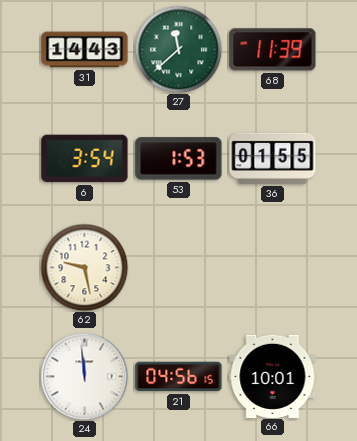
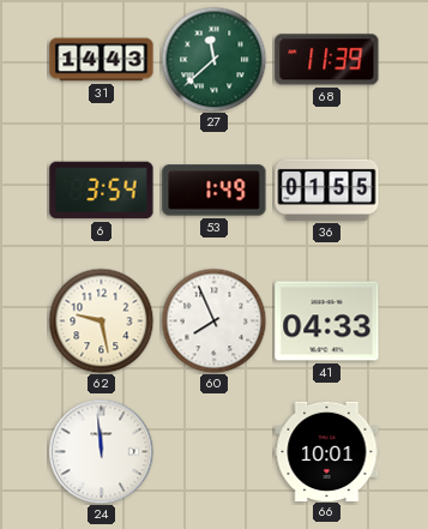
53: 1:53 -> 1:49
60: none -> 7:56
41: none -> 04:33
21: 04:56 -> none
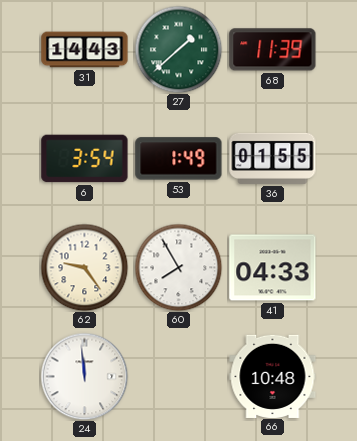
27: 11:38 -> 1:38
62: 9:28 -> 9:24
60: 7:56 -> 7:55
66: 10:01 -> 10:48
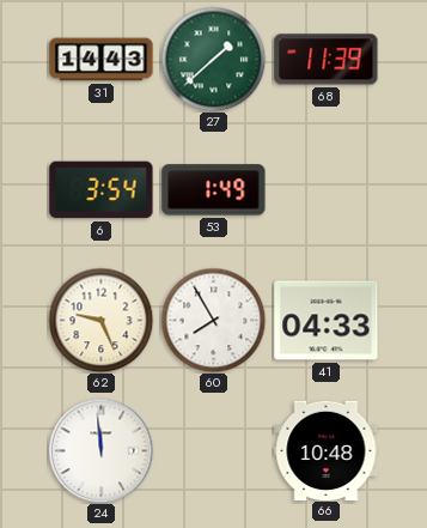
36: 01:55 -> none
62: 9:24 -> 9:26
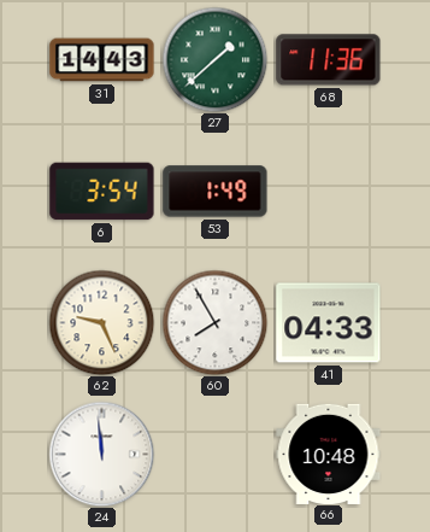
68: 11:39 -> 11:36
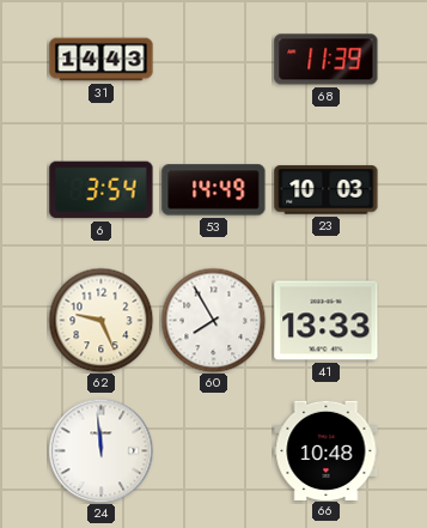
27: 1:38 -> none
68: 11:36 -> 11:39
53: 1:49 -> 14:49
23: none -> 10:03
41: 04:33 -> 13:33
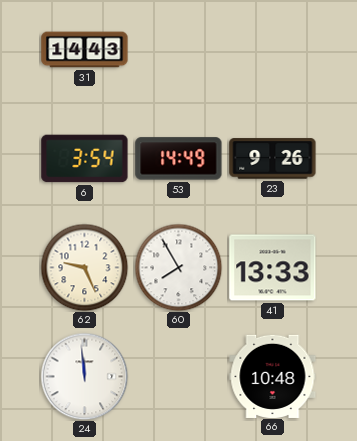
68: 11:39 -> none
23: 10:03 -> 9:26
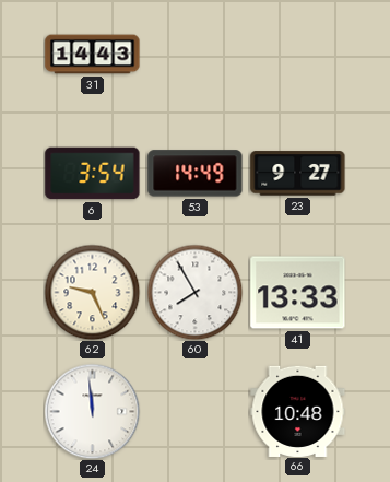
23: 9:26 -> 9:27
